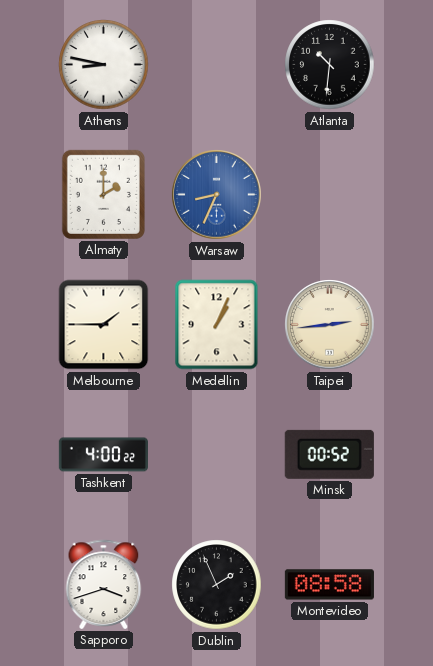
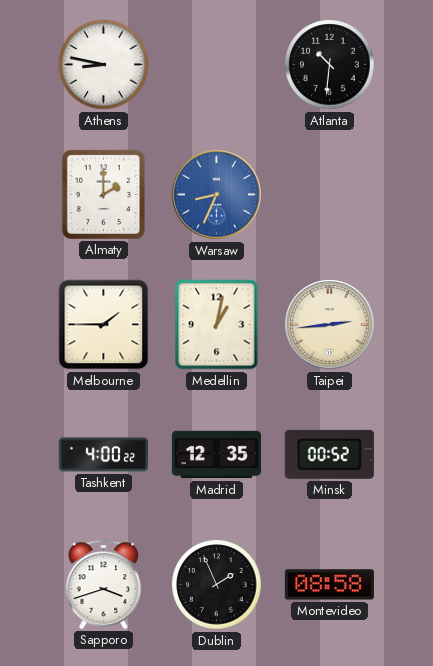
Medellin: 1:04 -> 1:02
Madrid: none -> 12:35
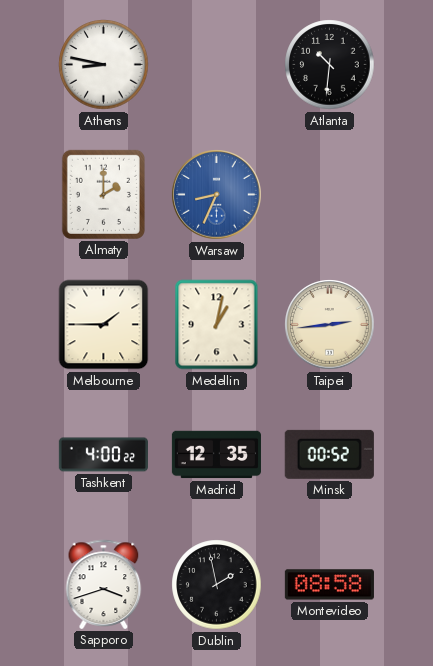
Dublin: 1:56 -> 1:58
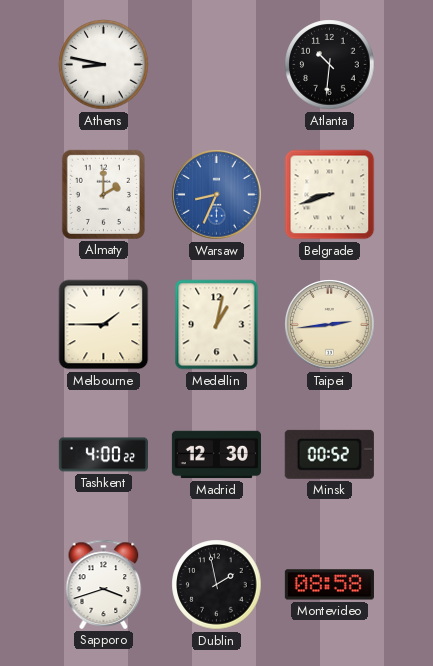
Belgrade: none -> 8:42
Madrid: 12:35 -> 12:30
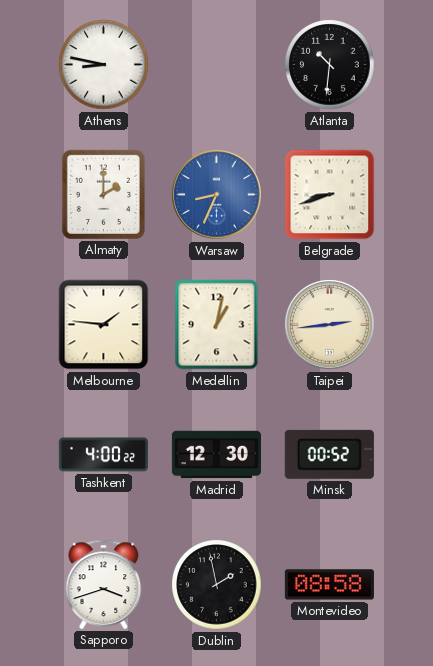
Melbourne: 1:45 -> 1:46
